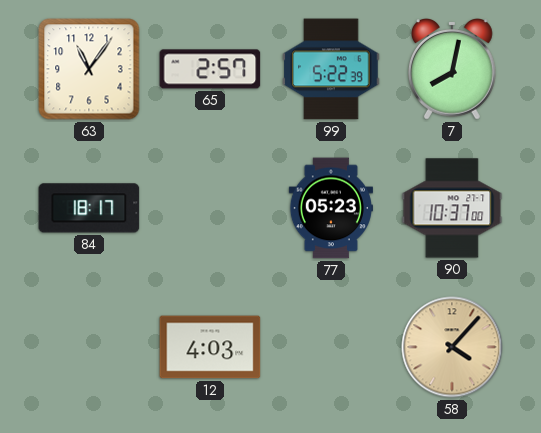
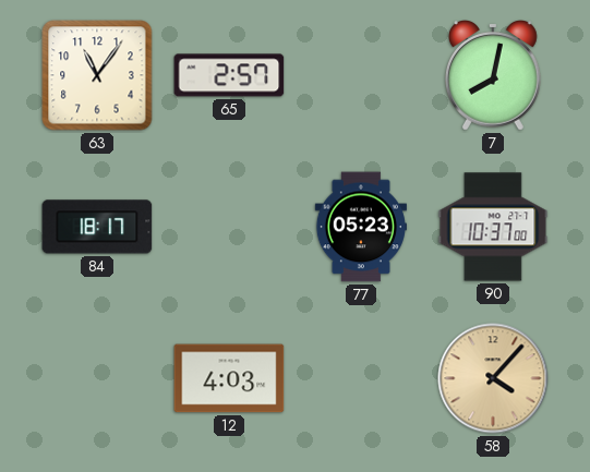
99: 5:22 -> none
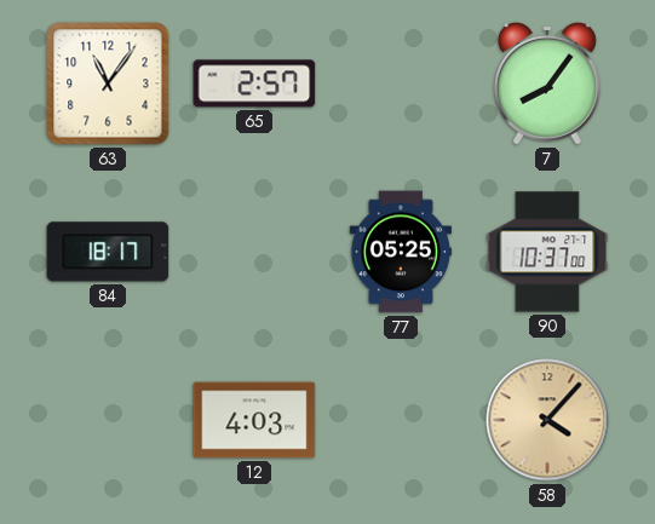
7: 8:02 -> 8:06
77: 05:23 -> 05:25
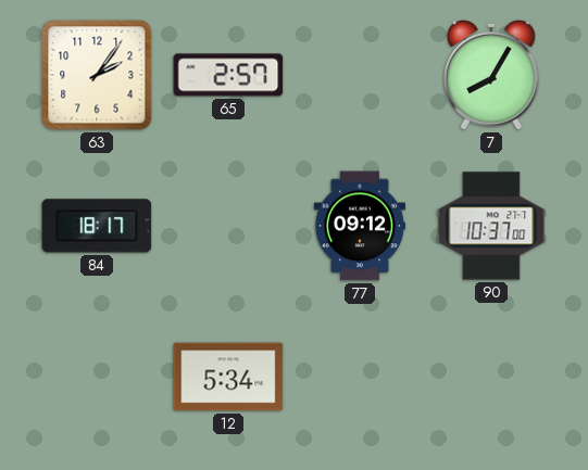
63: 11:06 -> 2:06
7: 8:06 -> 8:05
77: 05:25 -> 09:12
12: 4:03 -> 5:34
58: 4:07 -> none
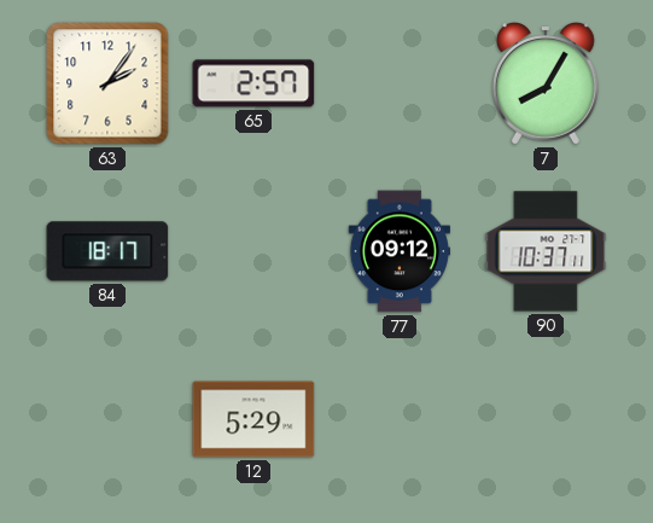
90: 10:37:00 -> 10:37:11
12: 5:34 -> 5:29
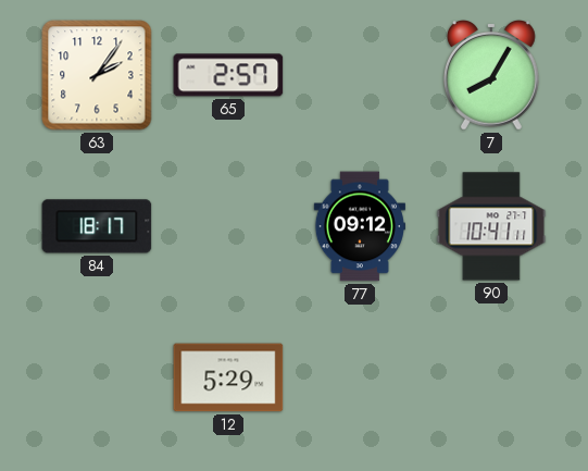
90: 10:37 -> 10:41
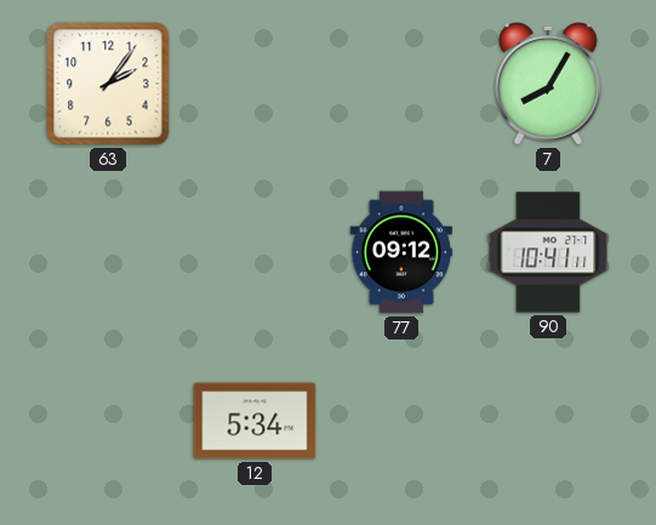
65: 2:57 -> none
84: 18:17 -> none
12: 5:29 -> 5:34
